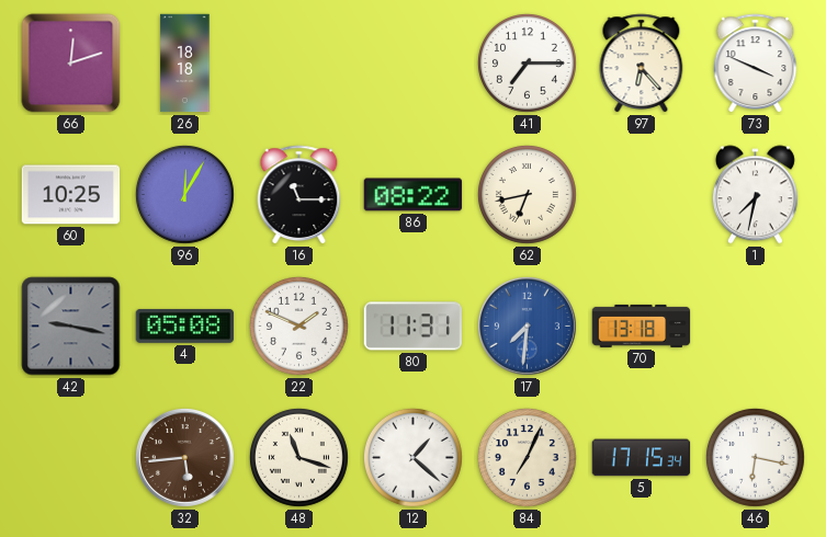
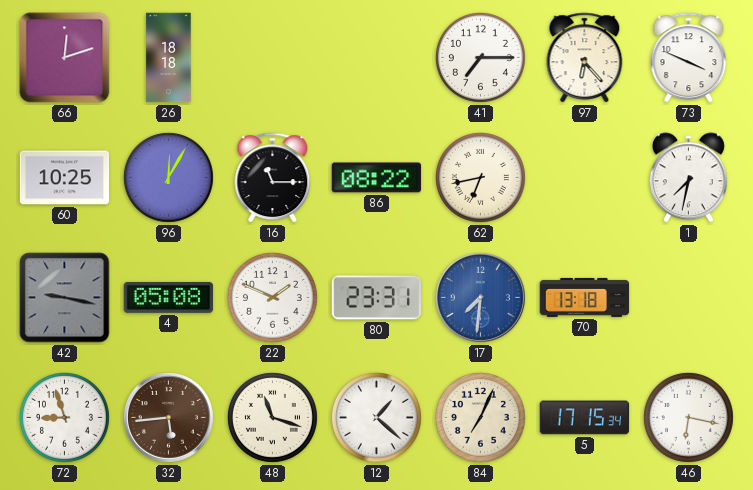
80: 11:31 -> 23:31
72: none -> 8:57
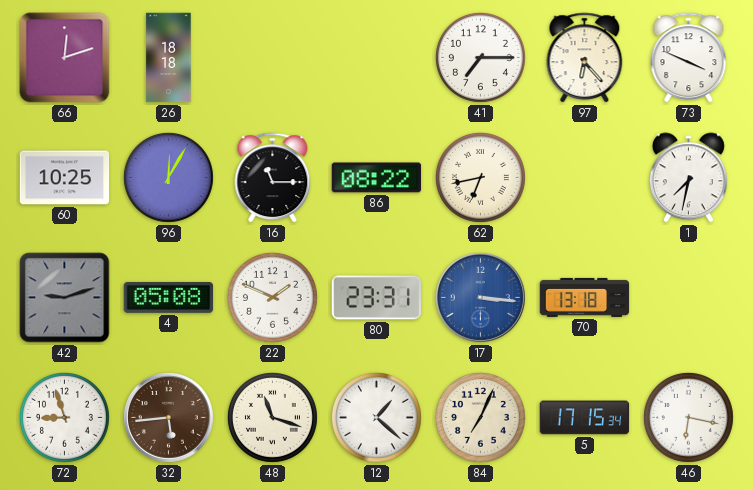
42: 9:17 -> 9:12
17: 7:31 -> 3:16
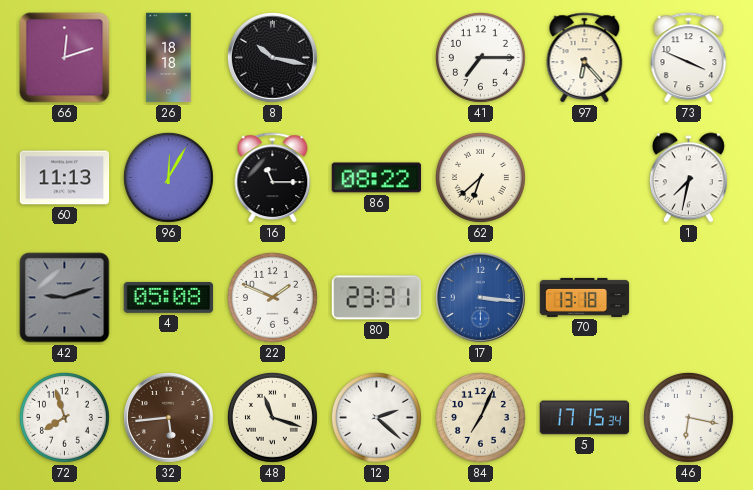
8: none -> 10:17
60: 10:25 -> 11:13
62: 6:43 -> 6:38
72: 8:57 -> 7:57
12: 1:22 -> 2:22
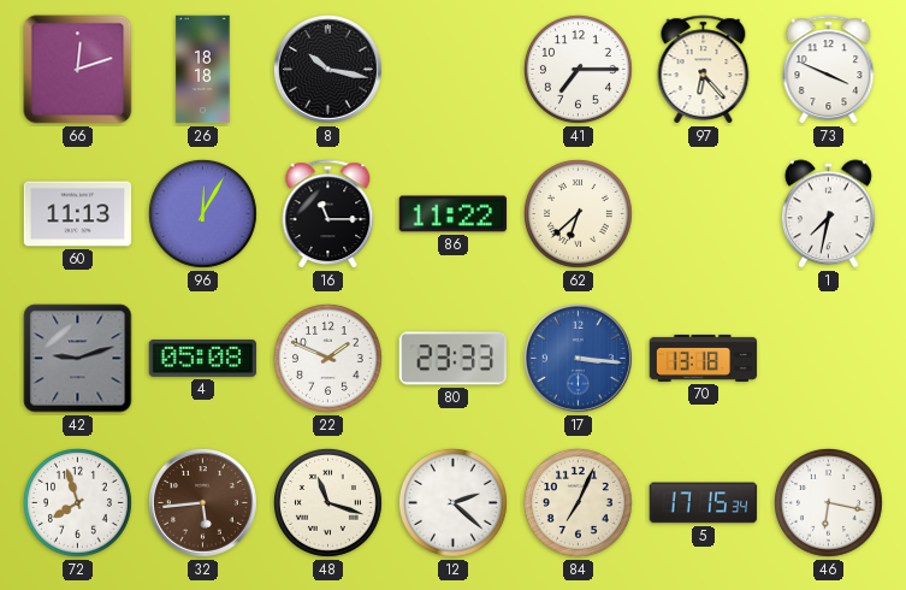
86: 08:22 -> 11:22
80: 23:31 -> 23:33
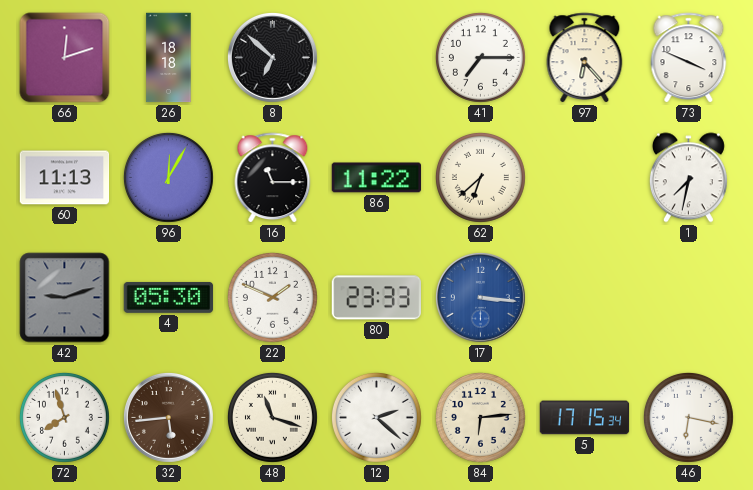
8: 10:17 -> 6:52
4: 05:08 -> 05:30
70: 13:18 -> none
84: 7:04 -> 6:14
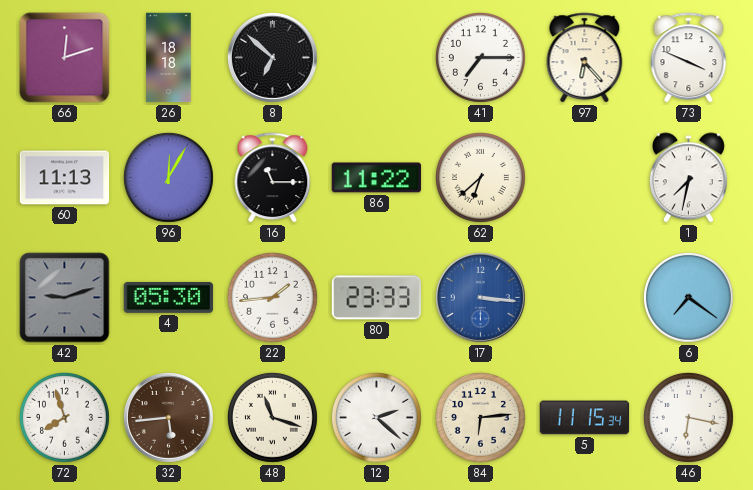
22: 1:49 -> 1:44
6: none -> 7:21
5: 17:15 -> 11:15
